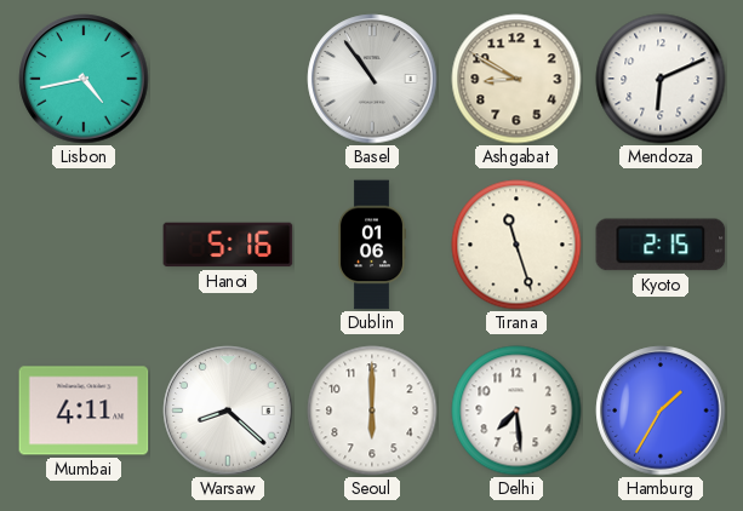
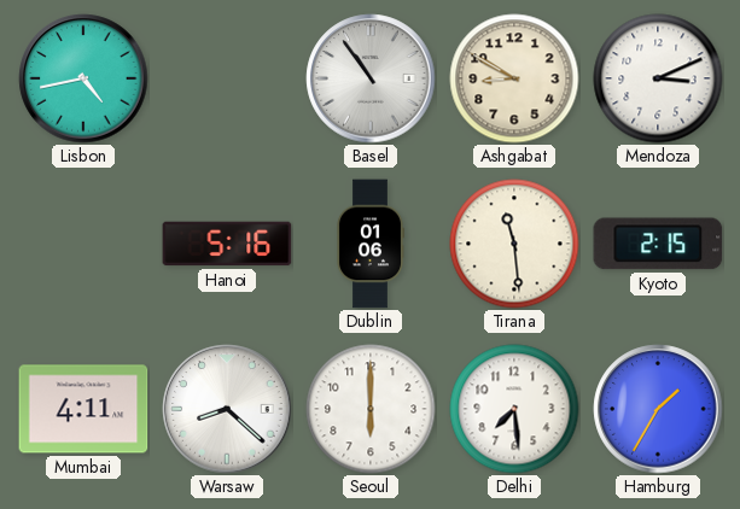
Mendoza: 6:11 -> 3:11
Tirana: 11:27 -> 11:29
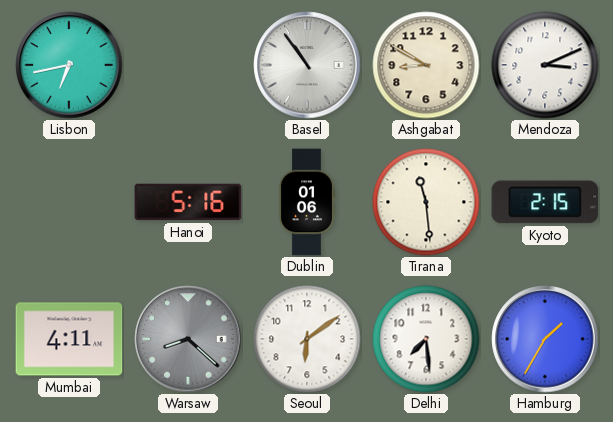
Lisbon: 4:43 -> 6:43
Warsaw dial: white -> grey
Seoul: 6:00 -> 6:09
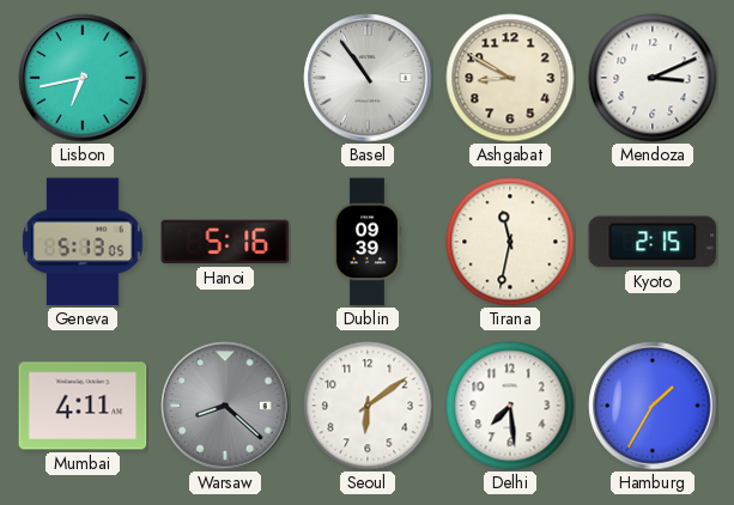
Geneva: none -> 5:13
Dublin: 01:06 -> 09:39
Tirana: 11:29 -> 11:32
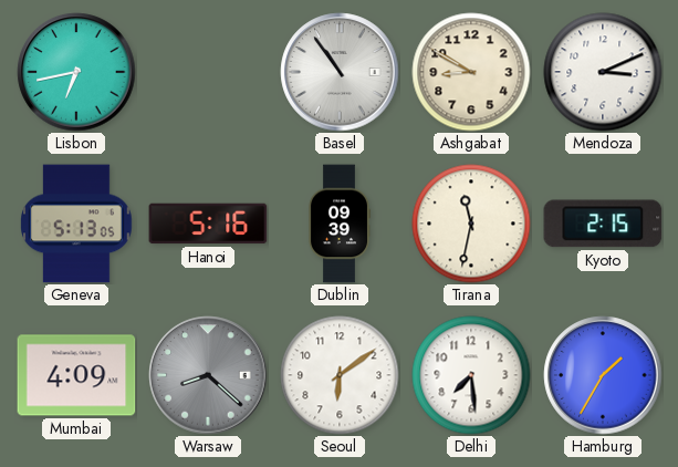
Mumbai: 4:11 -> 4:09
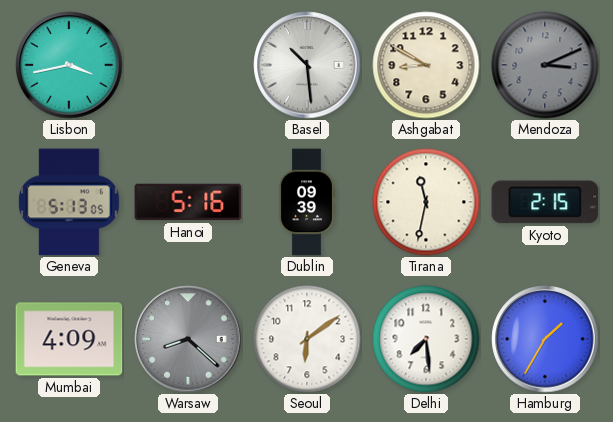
Lisbon: 6:43 -> 3:43
Basel: 10:54 -> 10:29
Mendoza dial: white -> grey
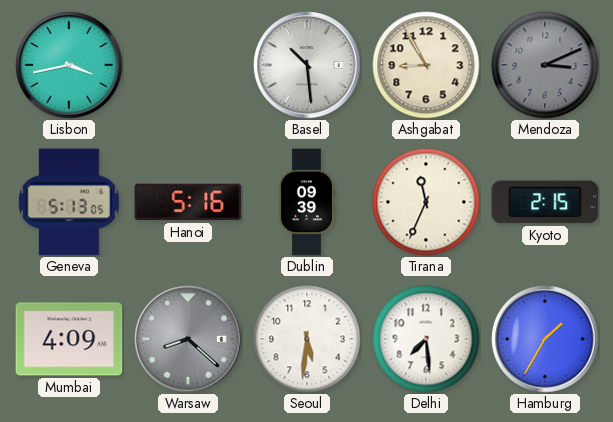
Ashgabat: 8:50 -> 8:55
Tirana: 11:32 -> 11:34
Seoul: 6:09 -> 5:31
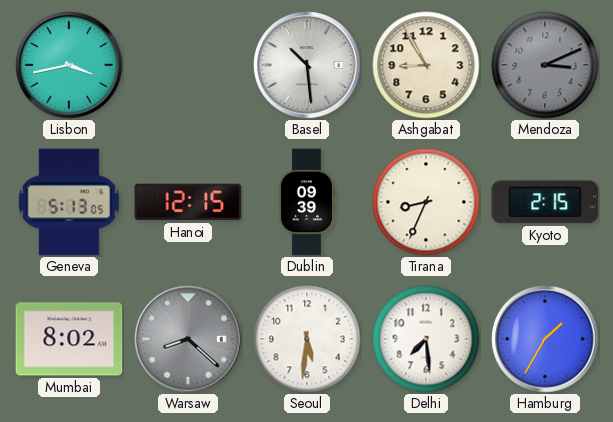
Hanoi: 5:16 -> 12:15
Tirana: 11:34 -> 8:34
Mumbai: 4:09 -> 8:02
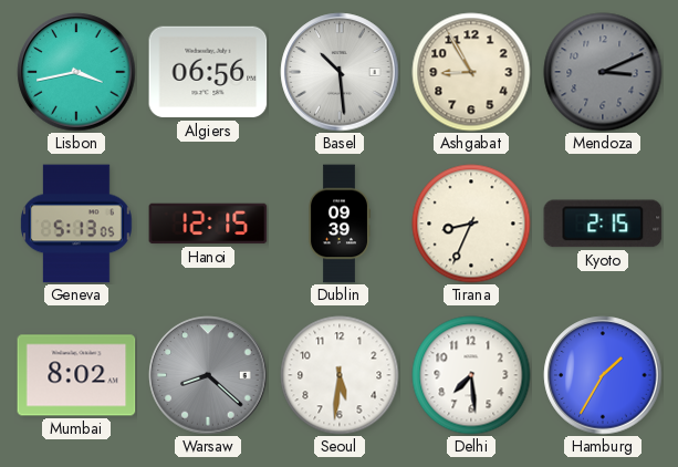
Algiers: none -> 06:56
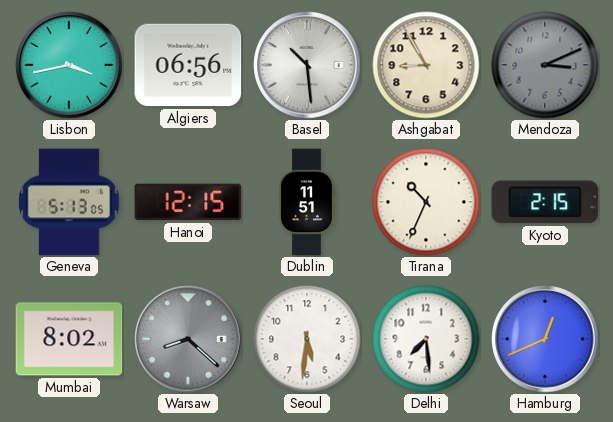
Dublin: 09:39 -> 11:51
Tirana: 8:34 -> 10:34
Hamburg: 1:35 -> 12:41
